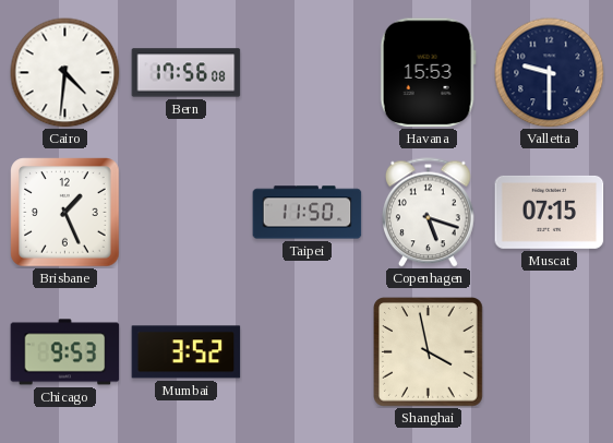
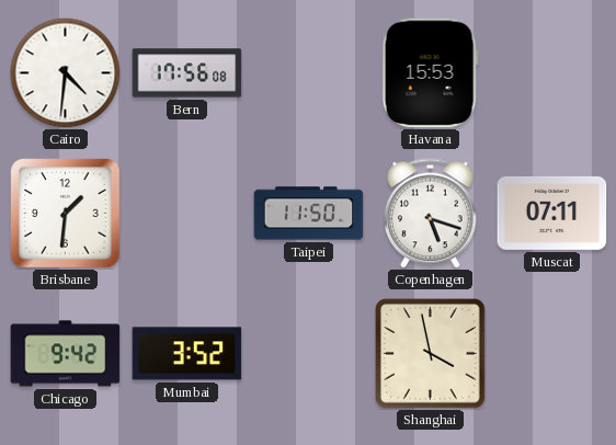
Valletta: 9:30 -> none
Brisbane: 1:26 -> 1:31
Muscat: 07:15 -> 07:11
Chicago: 9:53 -> 9:42
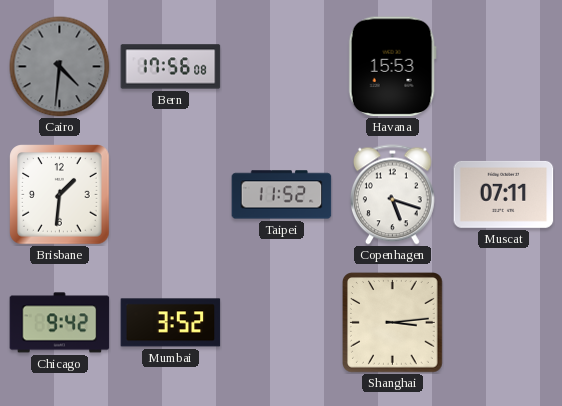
Cairo dial: white -> grey
Taipei: 11:50 -> 11:52
Shanghai: 3:58 -> 3:14
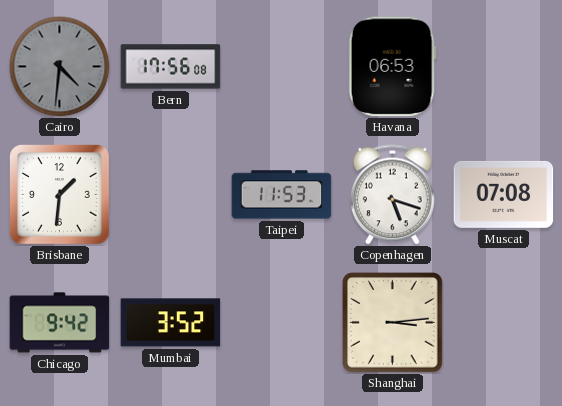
Havana: 15:53 -> 06:53
Taipei: 11:52 -> 11:53
Muscat: 07:11 -> 07:08
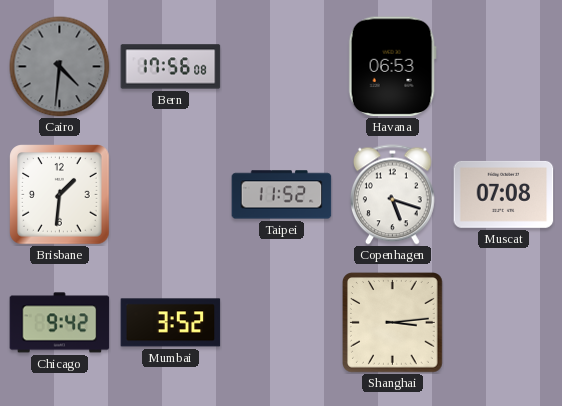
Taipei: 11:53 -> 11:52
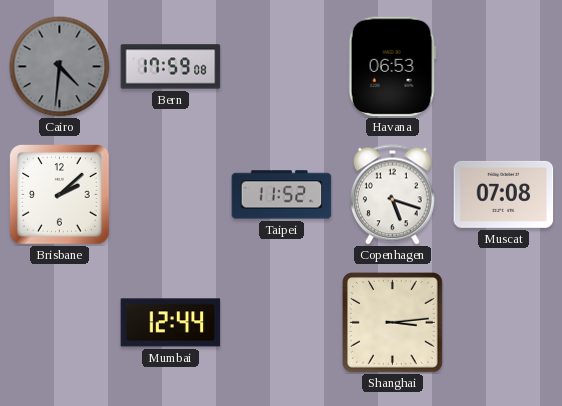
Bern: 17:56 -> 17:59
Brisbane: 1:31 -> 2:08
Chicago: 9:42 -> none
Mumbai: 3:52 -> 12:44
